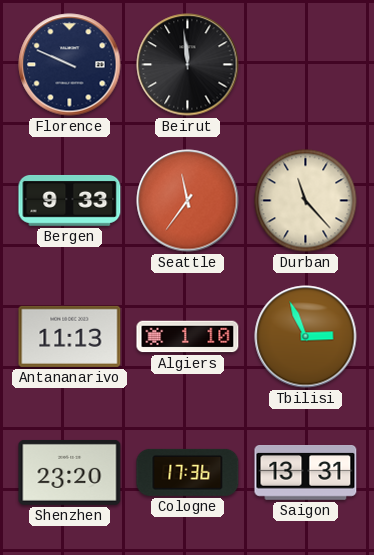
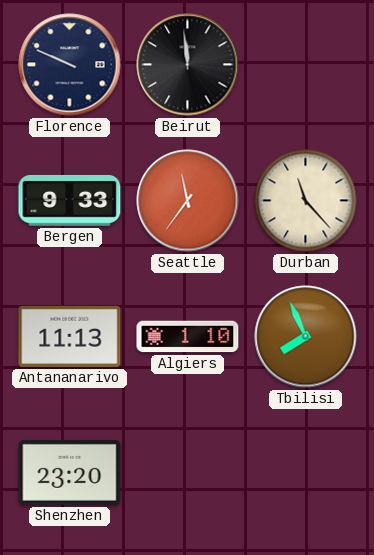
Tbilisi: 2:56 -> 7:56
Cologne: 17:36 -> none
Saigon: 13:31 -> none
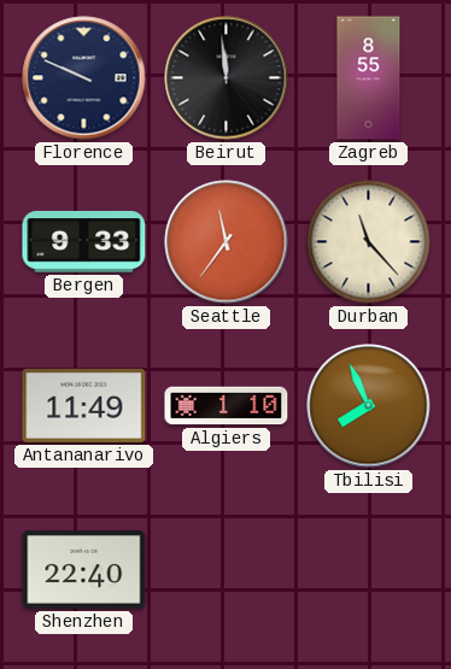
Zagreb: none -> 8:55
Antananarivo: 11:13 -> 11:49
Shenzhen: 23:20 -> 22:40
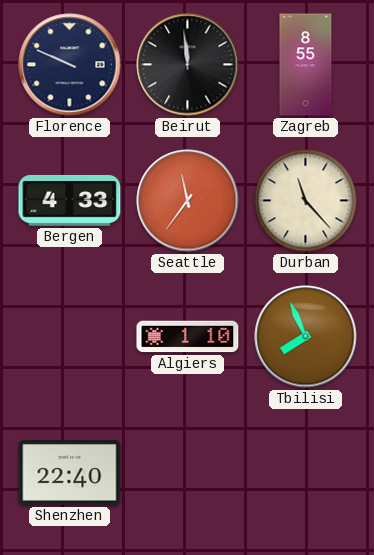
Bergen: 9:33 -> 4:33
Antananarivo: 11:49 -> none
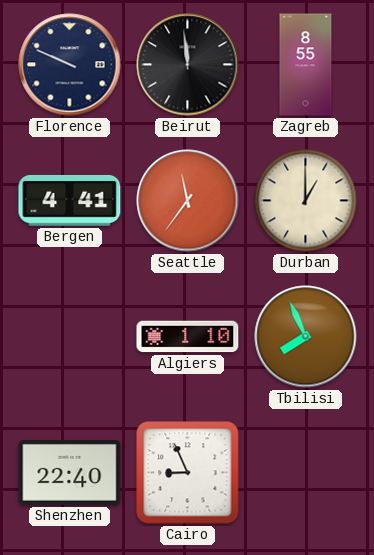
Bergen: 4:33 -> 4:41
Durban: 11:23 -> 1:00
Cairo: none -> 8:56
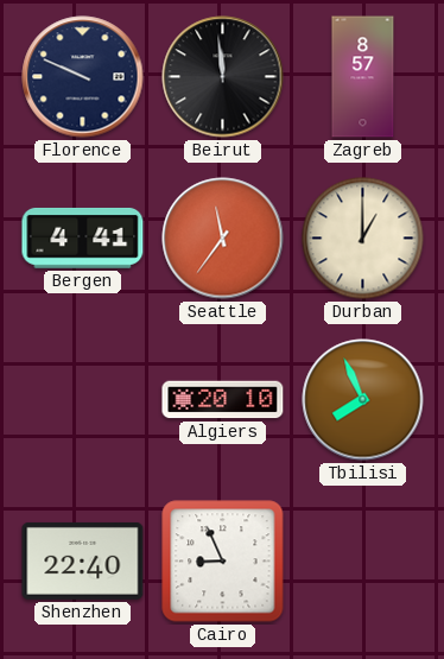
Zagreb: 8:55 -> 8:57
Algiers: 1:10 -> 20:10
